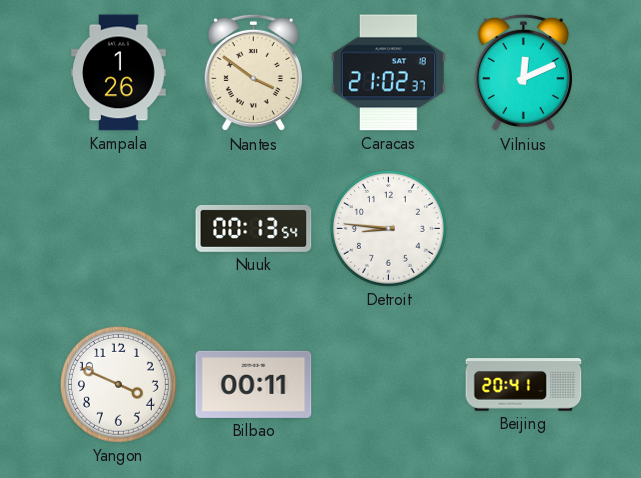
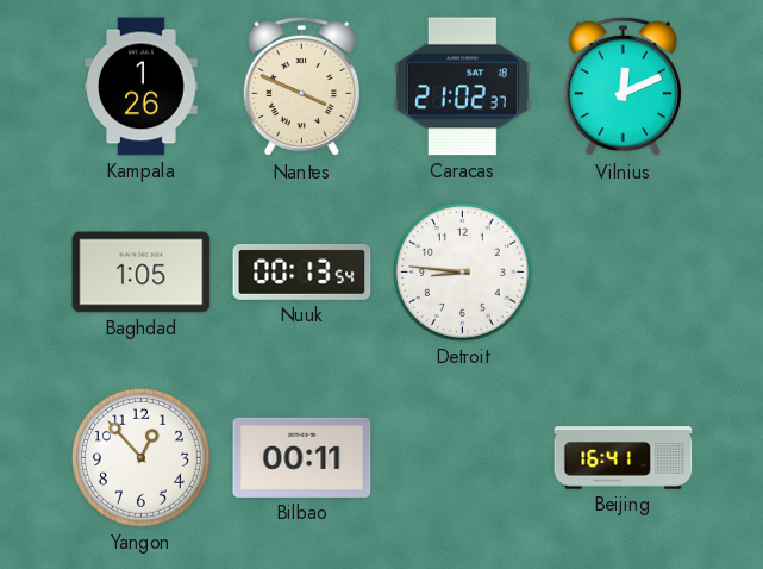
Nantes: 3:51 -> 3:49
Baghdad: none -> 1:05
Yangon: 3:49 -> 12:53
Beijing: 20:41 -> 16:41
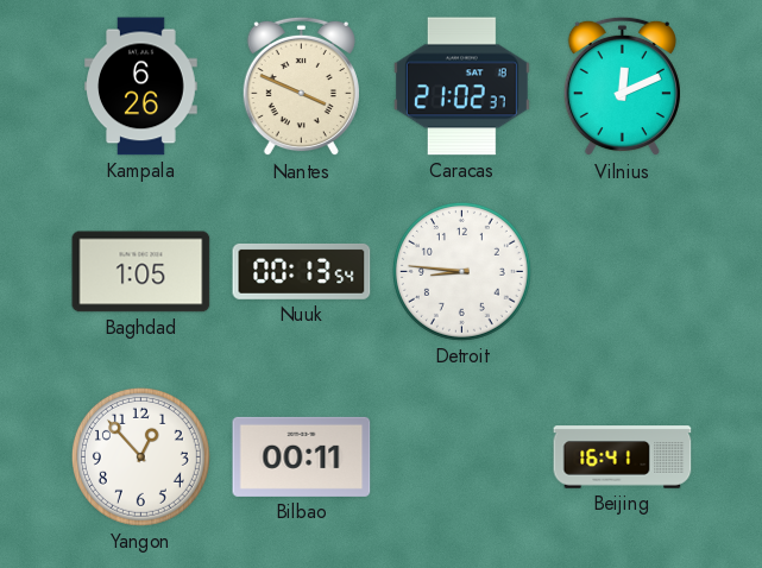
Kampala: 1:26 -> 6:26
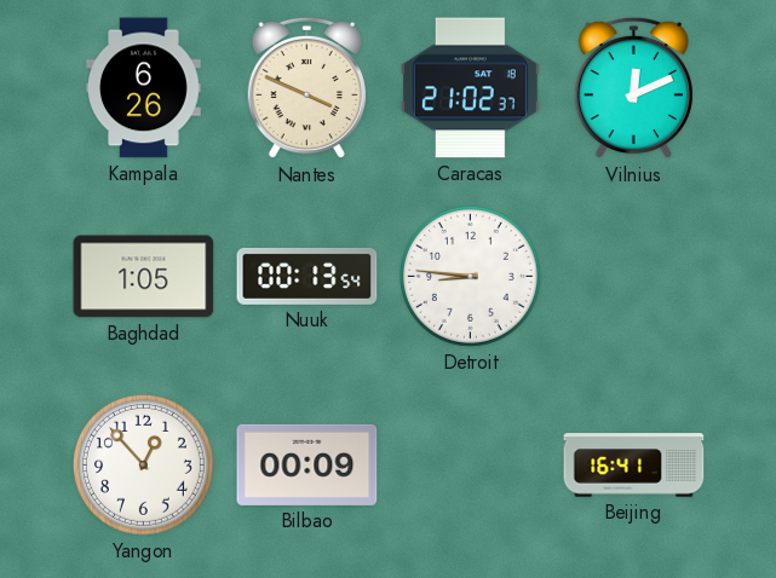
Bilbao: 00:11 -> 00:09
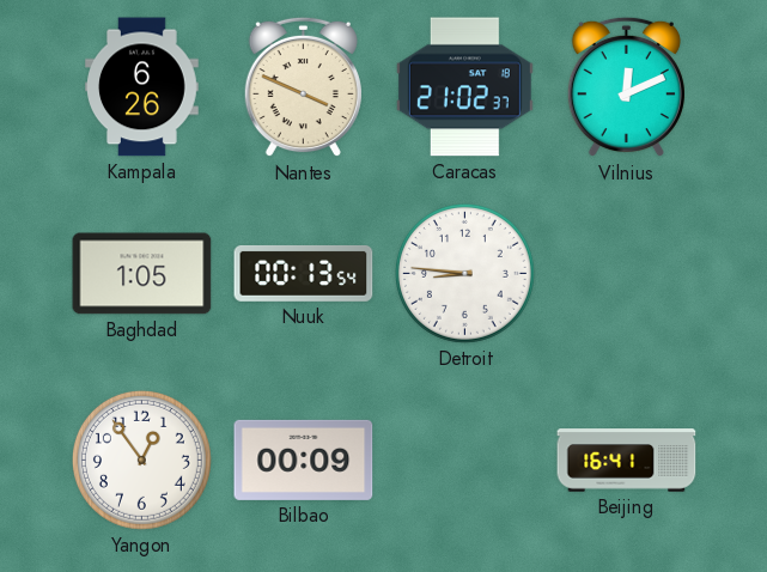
Yangon: 12:53 -> 12:54
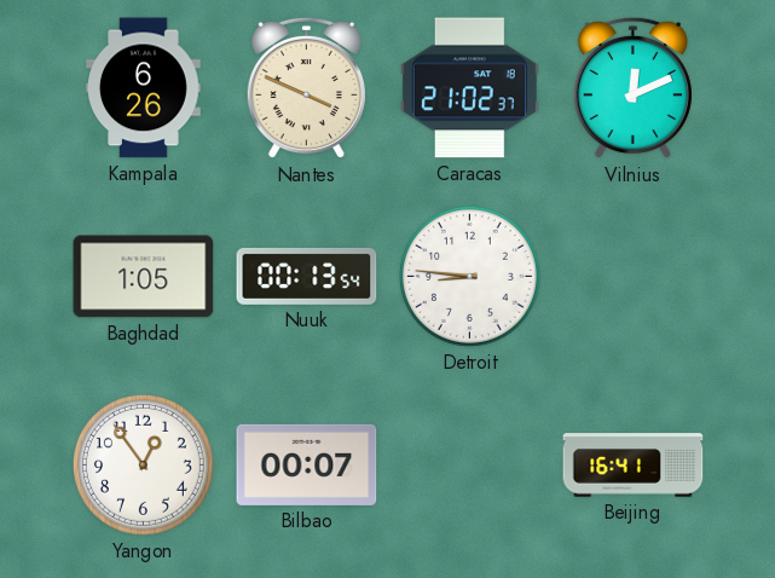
Bilbao: 00:09 -> 00:07
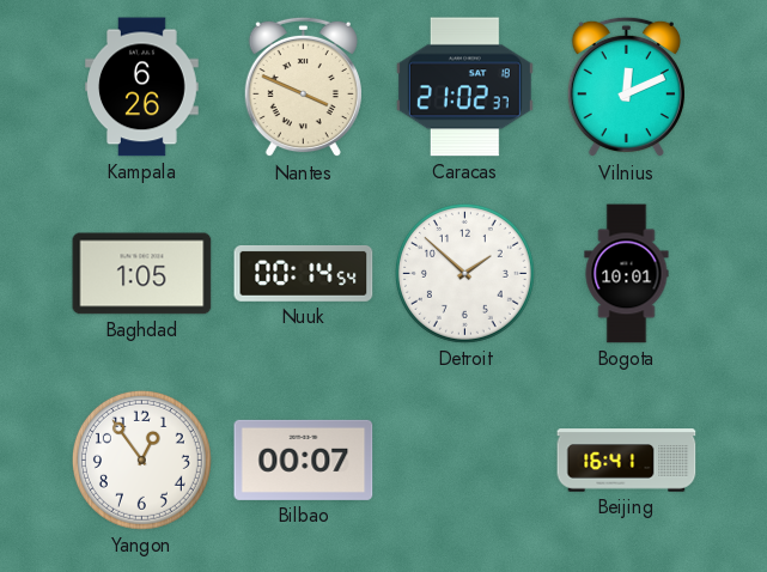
Nuuk: 00:13 -> 00:14
Detroit: 8:46 -> 1:52
Bogota: none -> 10:01
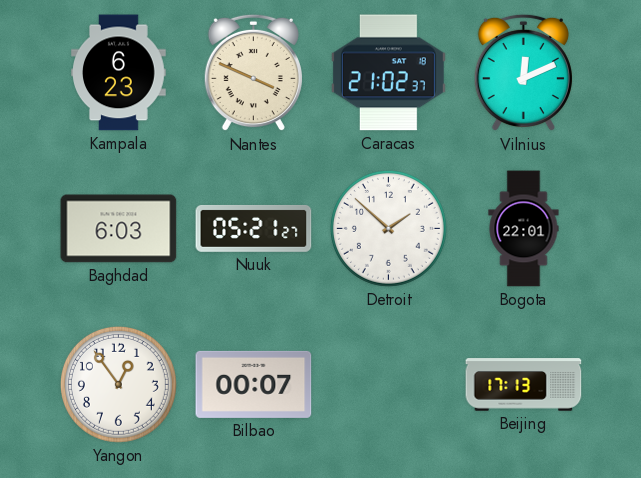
Kampala: 6:26 -> 6:23
Baghdad: 1:05 -> 6:03
Nuuk: 00:14 -> 05:21
Bogota: 10:01 -> 22:01
Beijing: 16:41 -> 17:13
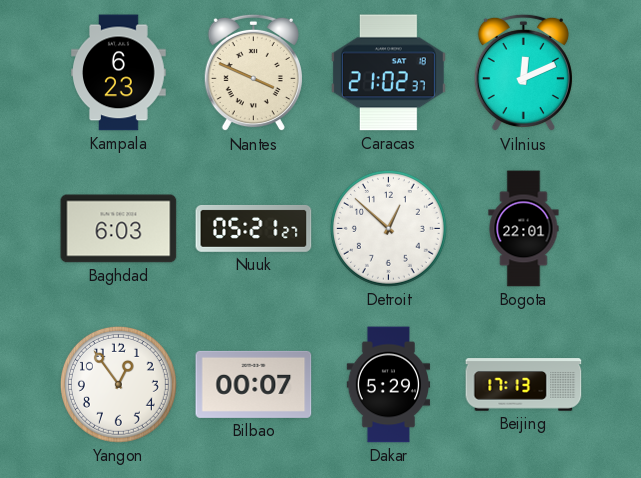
Detroit: 1:52 -> 12:52
Dakar: none -> 5:29
